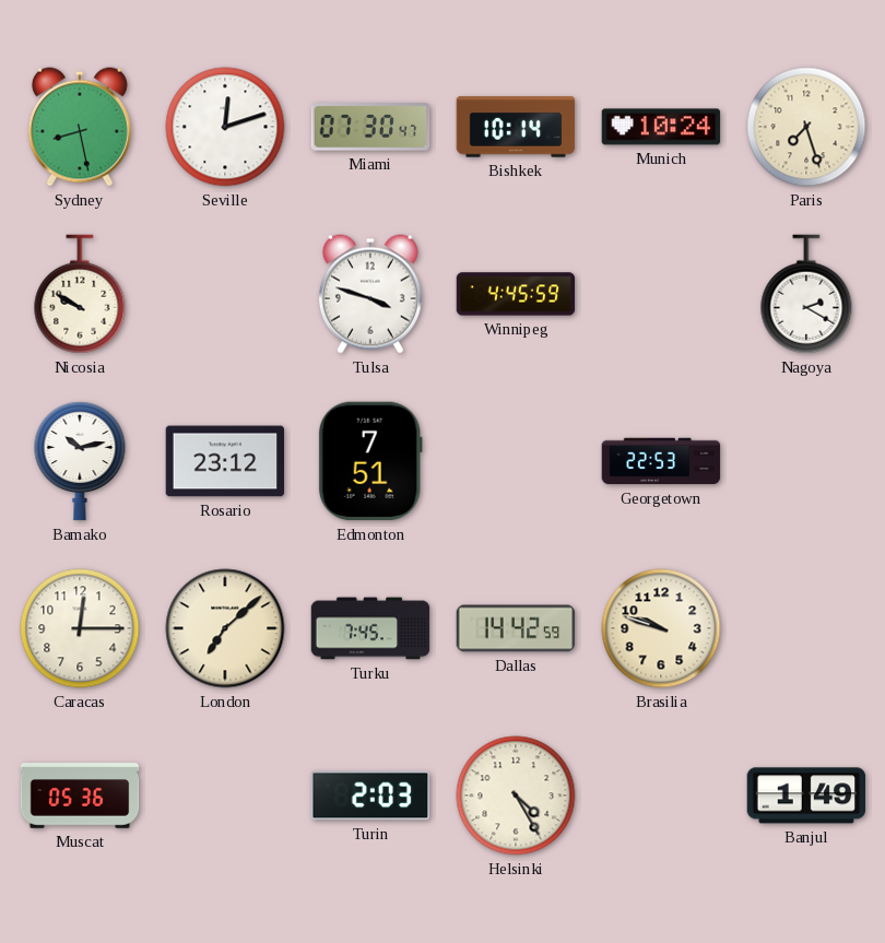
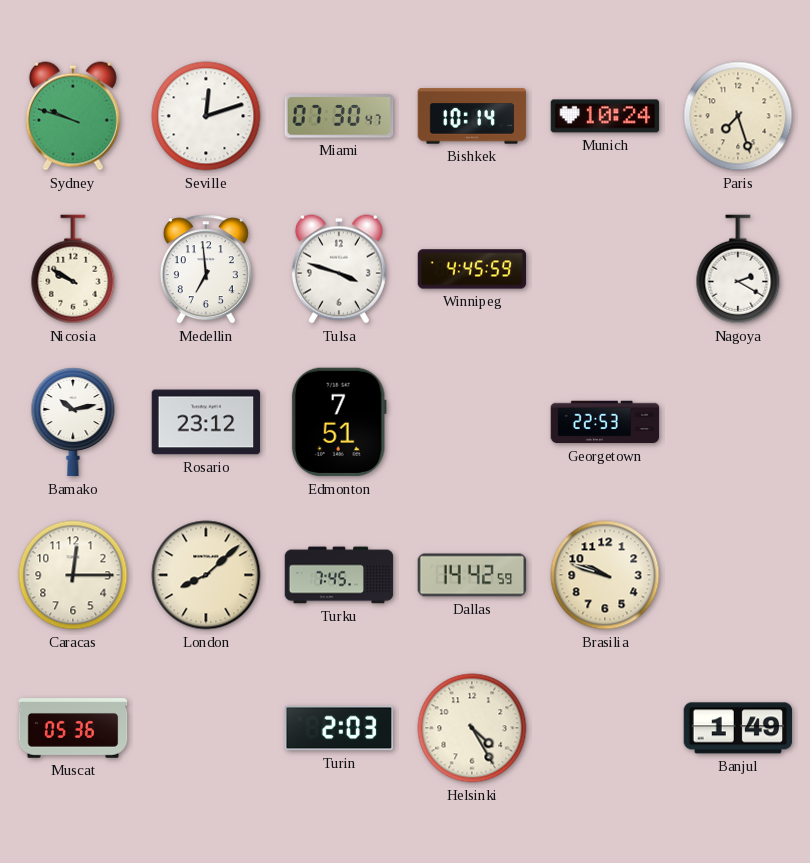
Sydney: 8:28 -> 9:48
Medellin: none -> 6:59
London: 7:08 -> 8:08
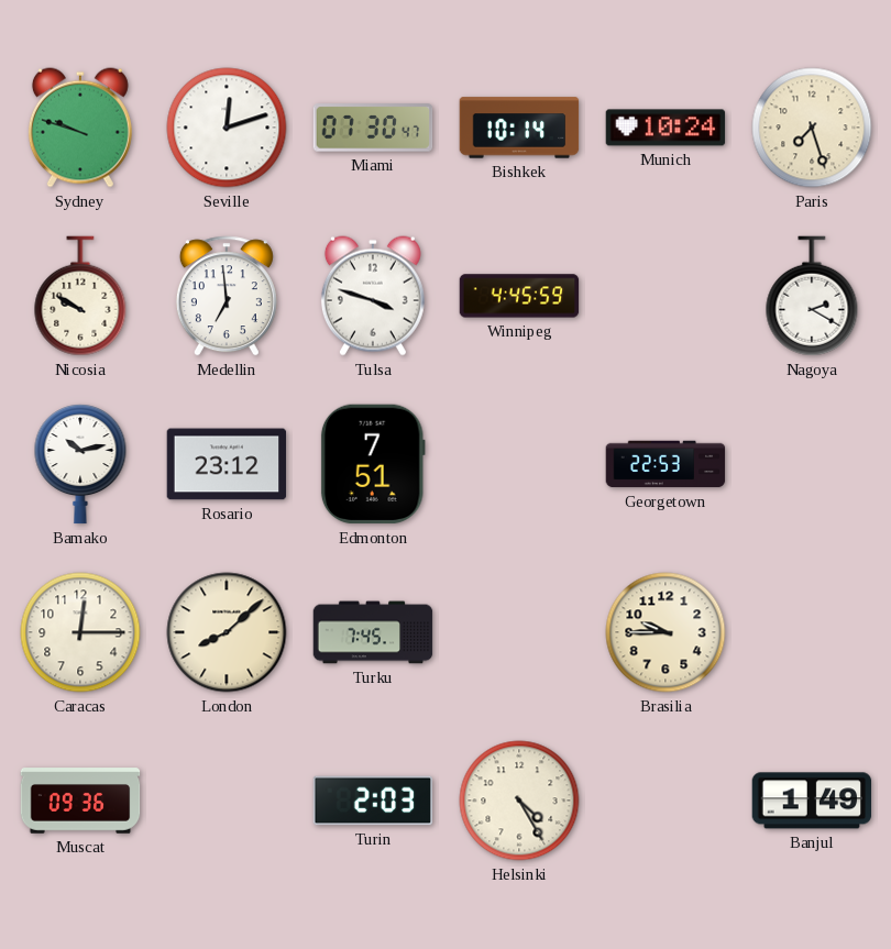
Dallas: 14:42 -> none
Brasilia: 9:48 -> 9:45
Muscat: 05:36 -> 09:36
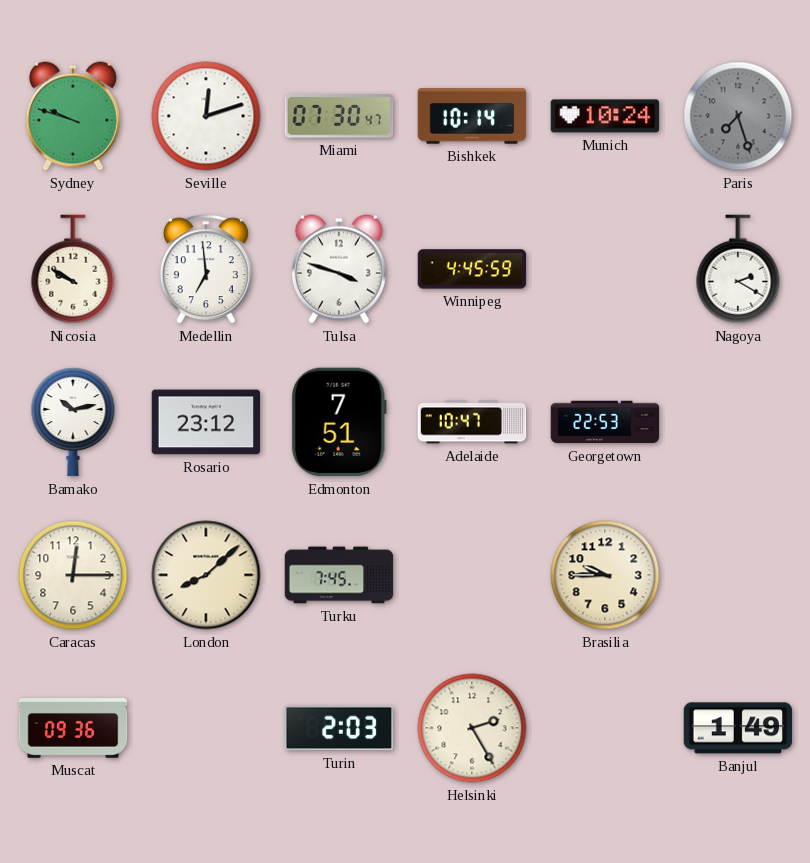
Paris dial: cream -> grey
Adelaide: none -> 10:47
Helsinki: 4:25 -> 2:25
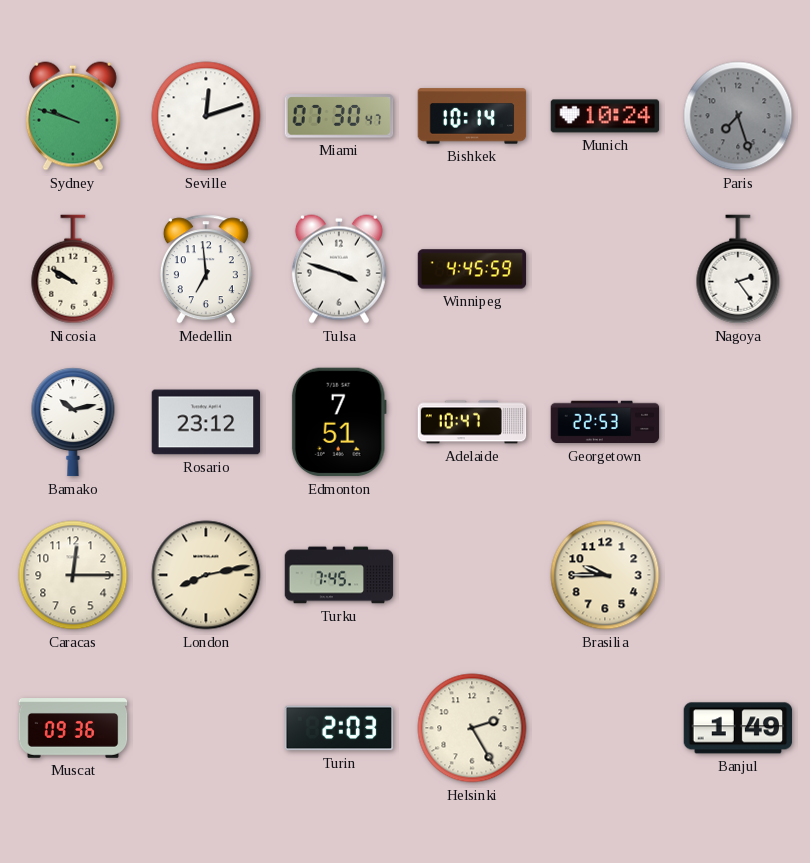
Nagoya: 2:20 -> 2:24
London: 8:08 -> 8:13
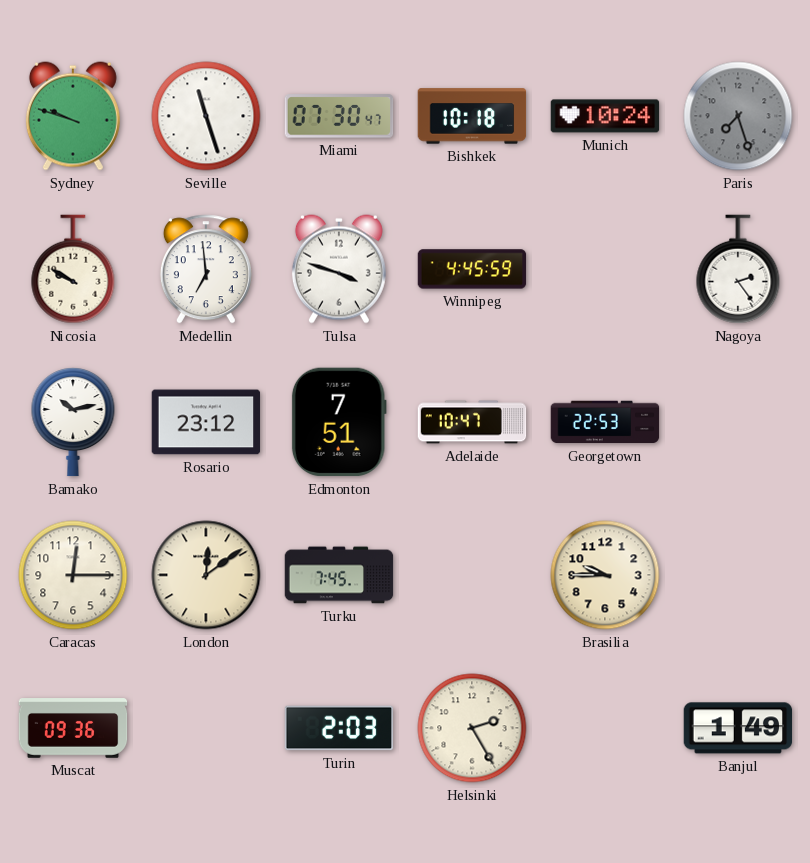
Seville: 12:12 -> 11:27
Bishkek: 10:14 -> 10:18
London: 8:13 -> 12:09
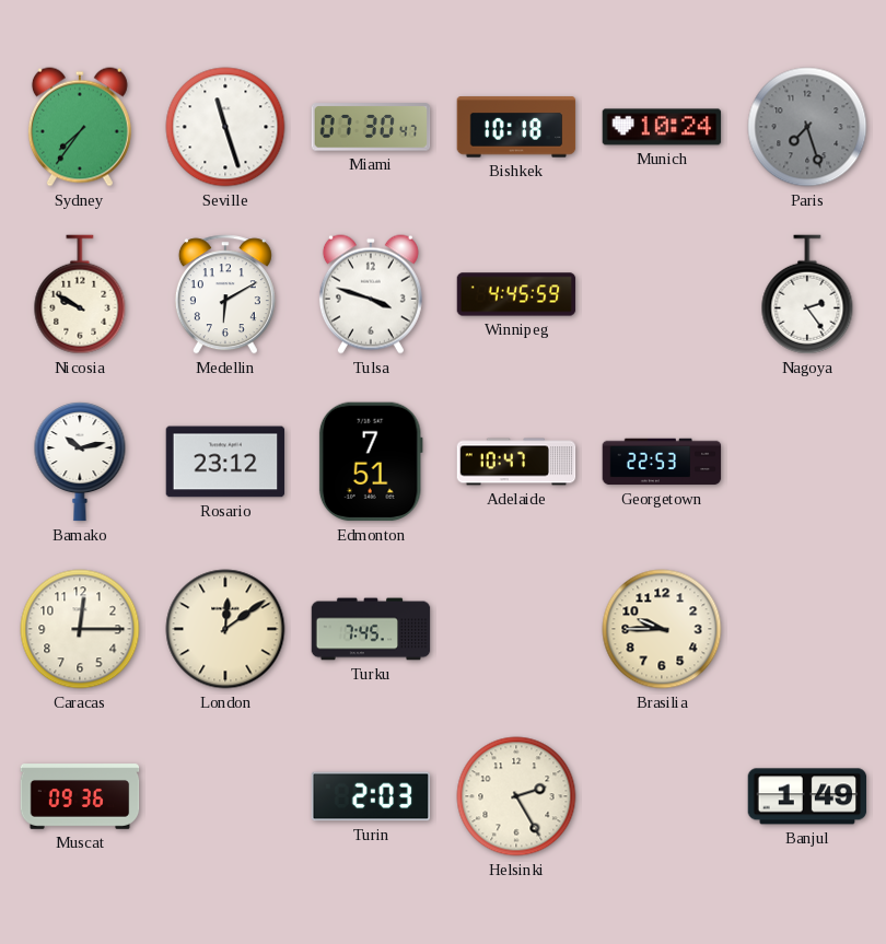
Sydney: 9:48 -> 7:36
Medellin: 6:59 -> 6:10
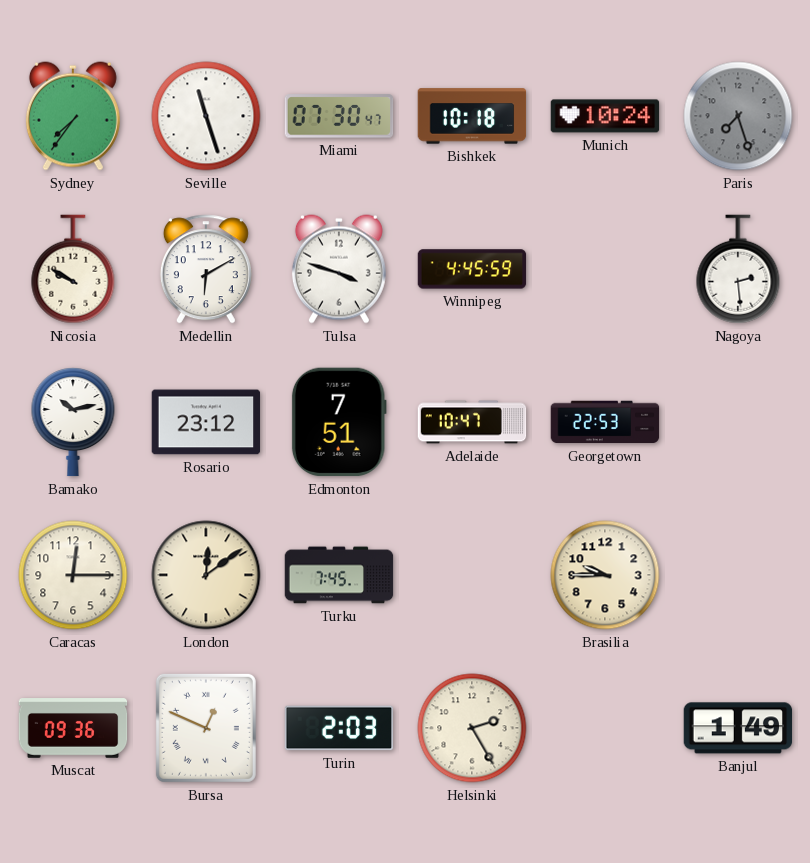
Nagoya: 2:24 -> 2:29
Bursa: none -> 12:49
